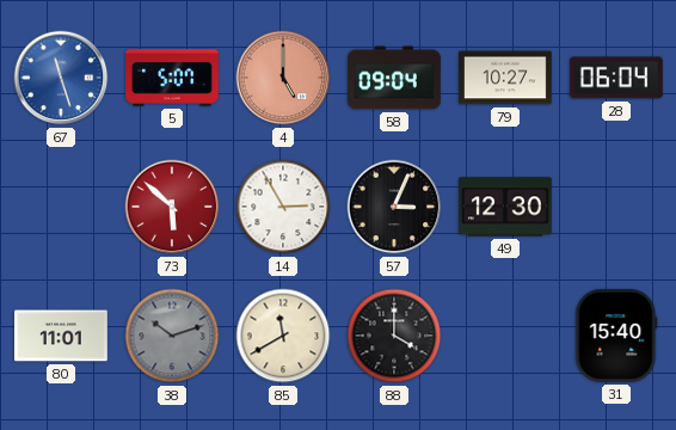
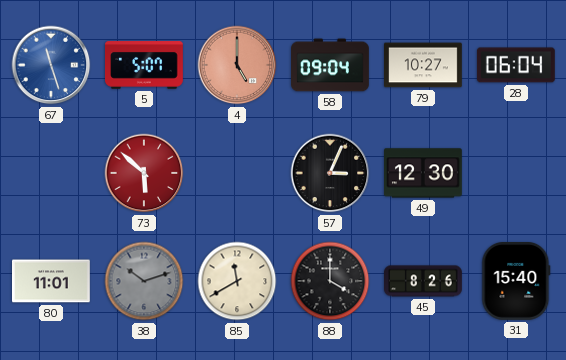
14: 2:55 -> none
45: none -> 8:26
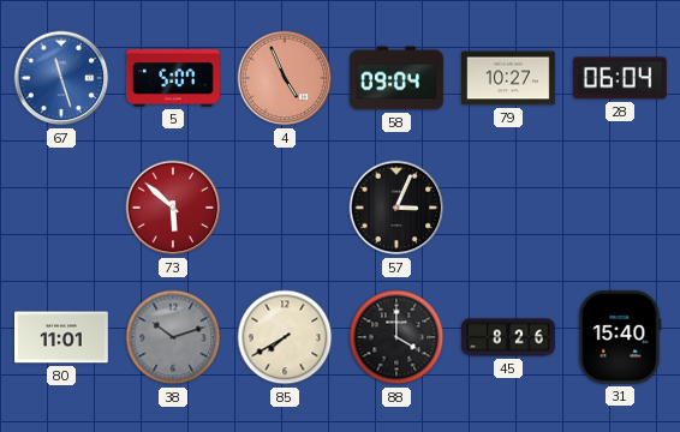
4: 5:00 -> 4:56
49: 12:30 -> none
85: 11:40 -> 7:40
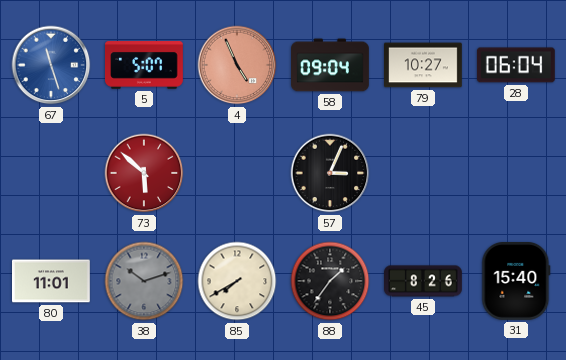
88: 4:00 -> 1:36
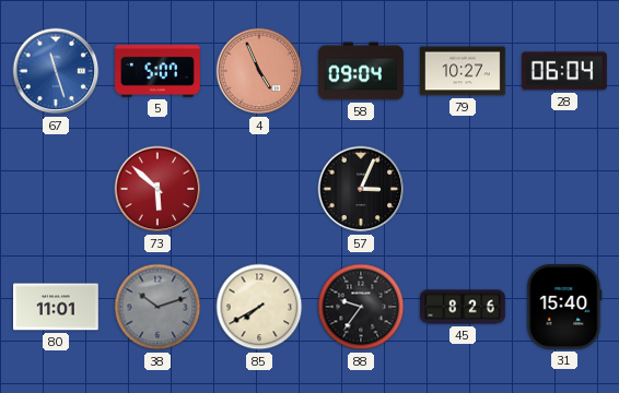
88: 1:36 -> 9:36
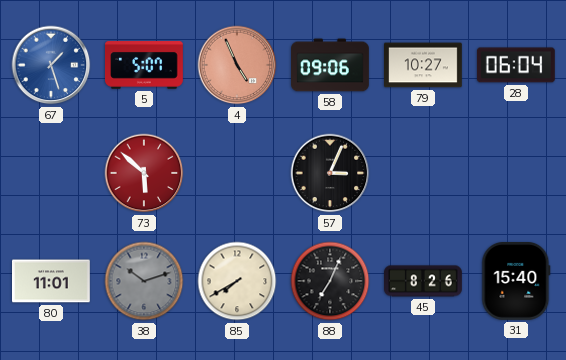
67: 11:27 -> 1:27
58: 09:04 -> 09:06
88: 9:36 -> 7:04
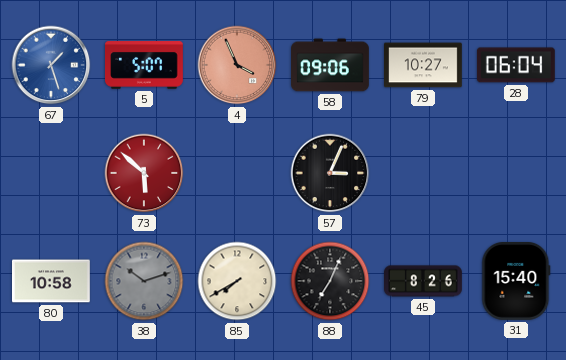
4: 4:56 -> 3:56
80: 11:01 -> 10:58
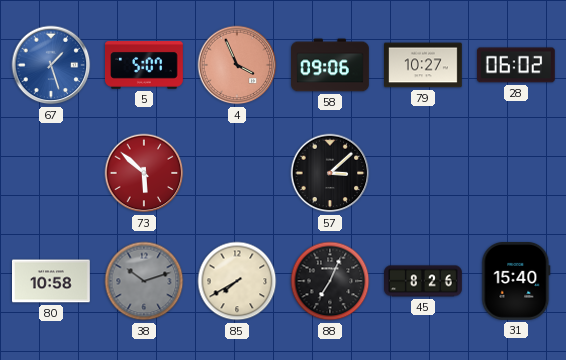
28: 06:04 -> 06:02
57: 3:04 -> 3:08
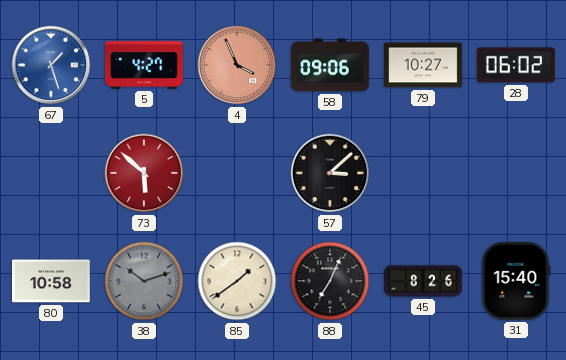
5: 5:07 -> 4:27
85: 7:40 -> 1:39
